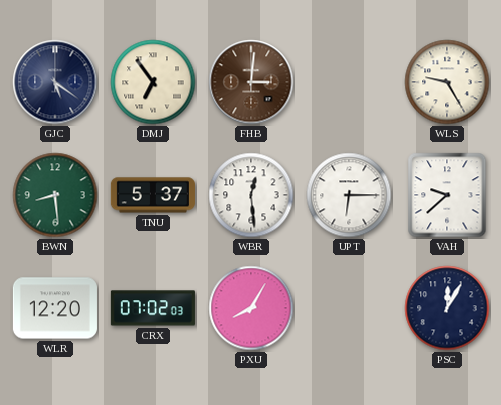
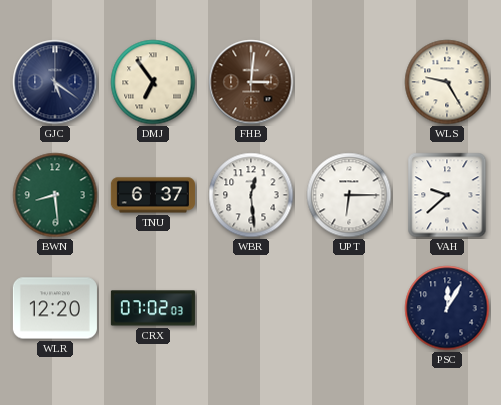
TNU: 5:37 -> 6:37
PXU: 8:05 -> none
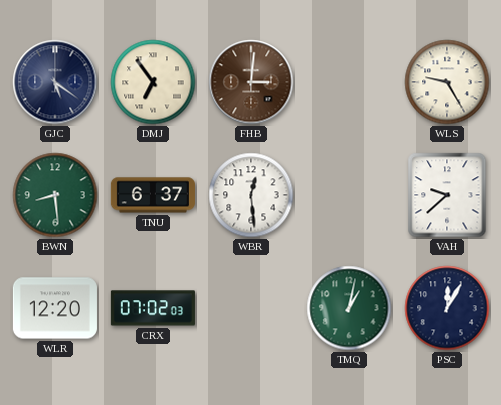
UPT: 6:15 -> none
TMQ: none -> 1:02
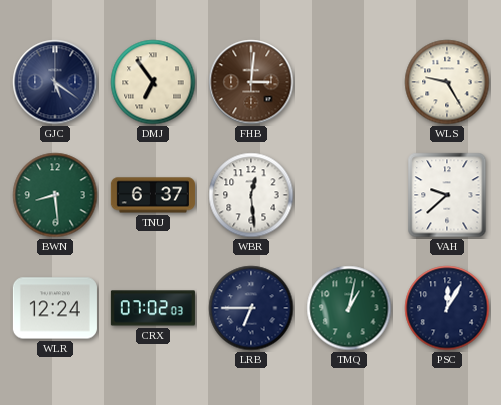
WLR: 12:20 -> 12:24
LRB: none -> 6:45
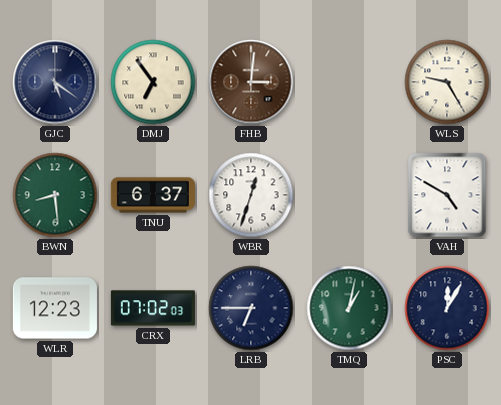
WBR: 12:29 -> 12:33
VAH: 9:38 -> 4:50
WLR: 12:24 -> 12:23
